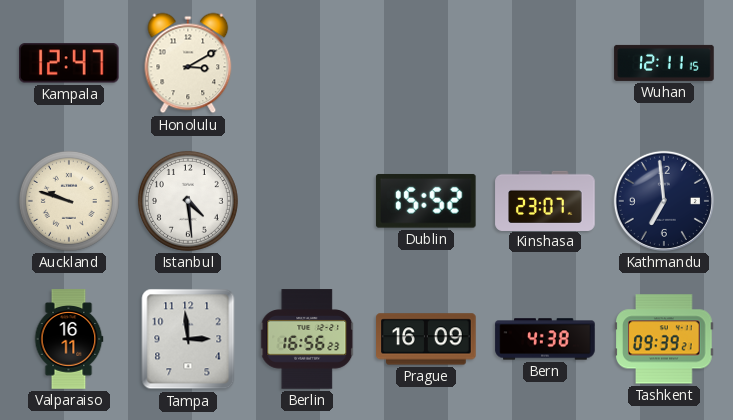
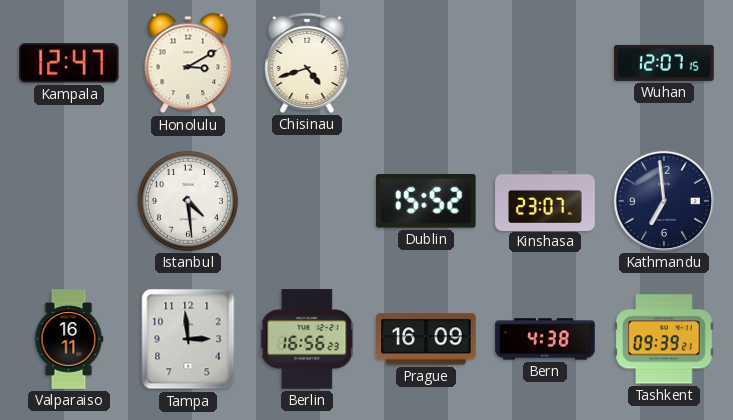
Chisinau: none -> 4:42
Wuhan: 12:11 -> 12:07
Auckland: 9:48 -> none
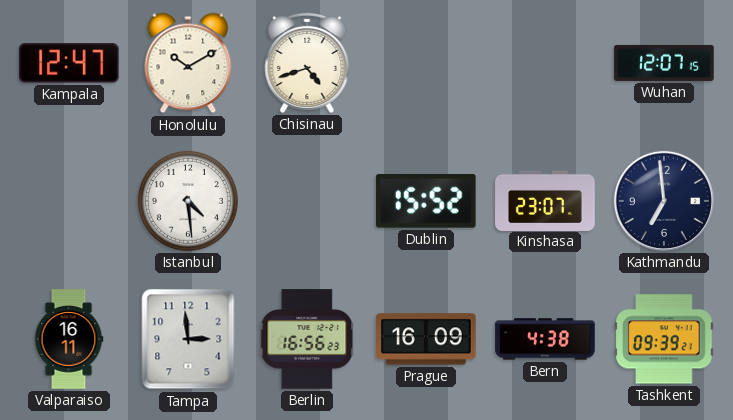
Honolulu: 3:10 -> 10:10
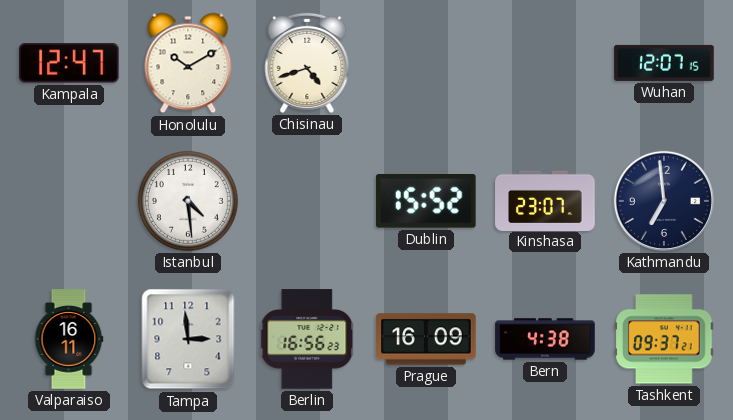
Tashkent: 09:39 -> 09:37
